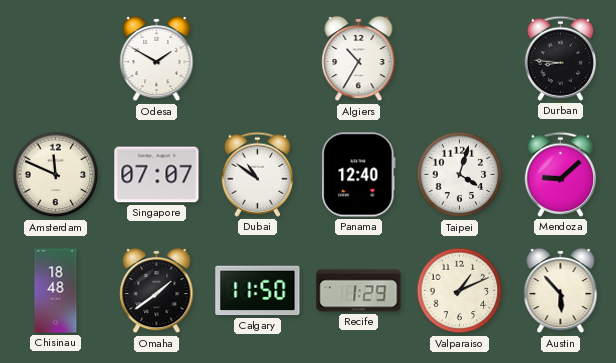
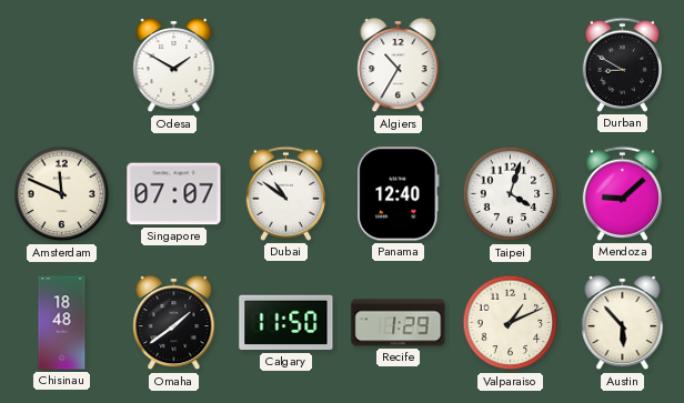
Durban: 8:46 -> 8:50
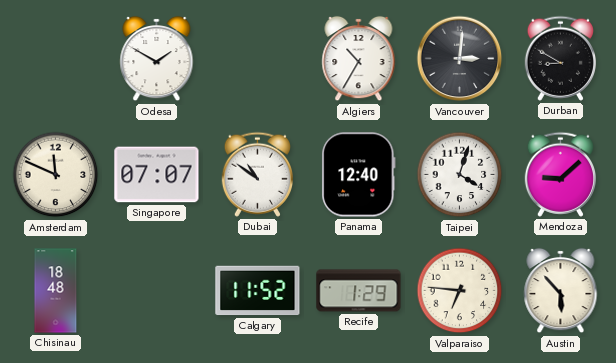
Vancouver: none -> 3:01
Omaha: 1:39 -> none
Calgary: 11:50 -> 11:52
Valparaiso: 1:11 -> 6:46
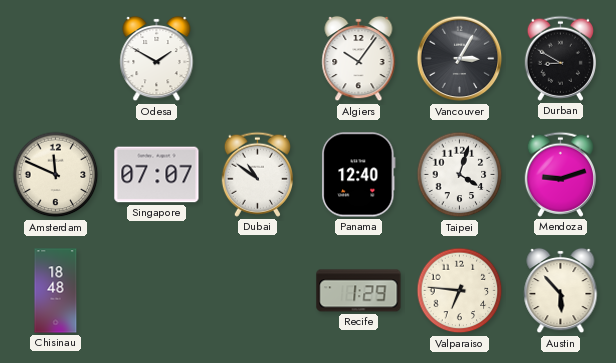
Algiers: 10:35 -> 10:06
Vancouver: 3:01 -> 3:05
Mendoza: 9:08 -> 9:12
Calgary: 11:52 -> none
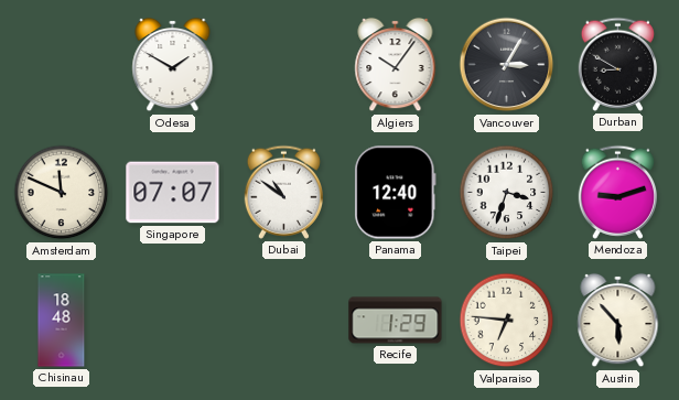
Taipei: 4:03 -> 3:33
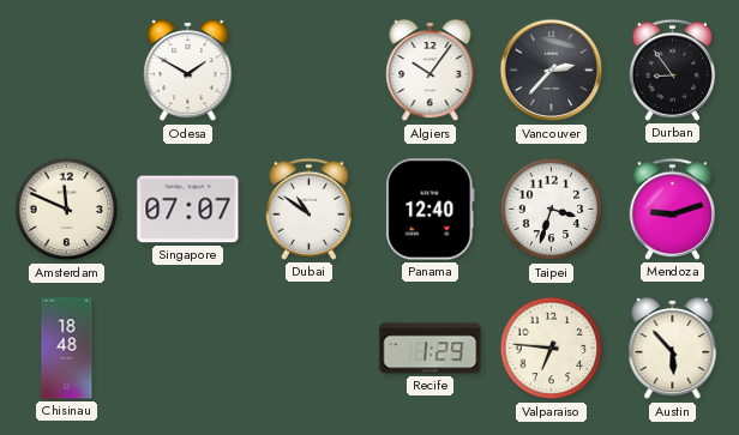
Vancouver: 3:05 -> 2:37
Durban: 8:50 -> 8:54
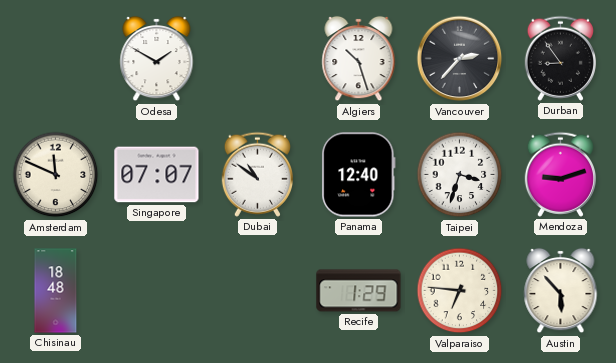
Algiers: 10:06 -> 10:27
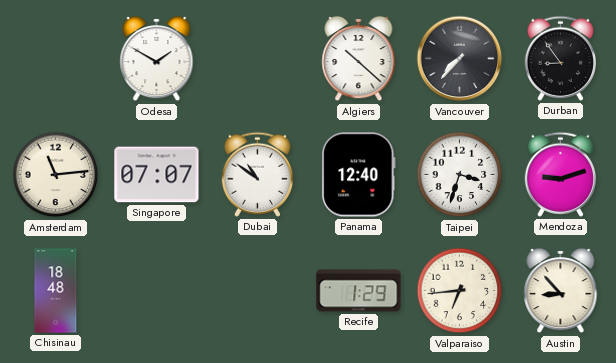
Algiers: 10:27 -> 10:22
Vancouver: 2:37 -> 7:37
Amsterdam: 11:49 -> 11:14
Valparaiso: 6:46 -> 6:44
Austin: 5:53 -> 8:53
